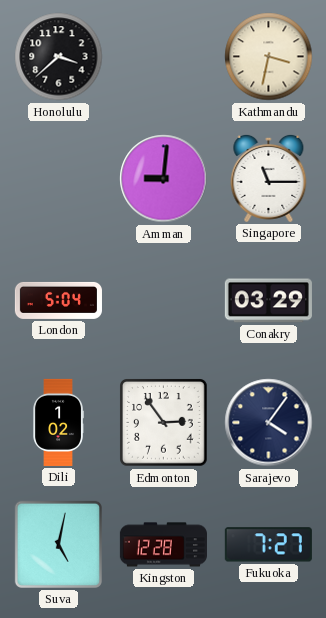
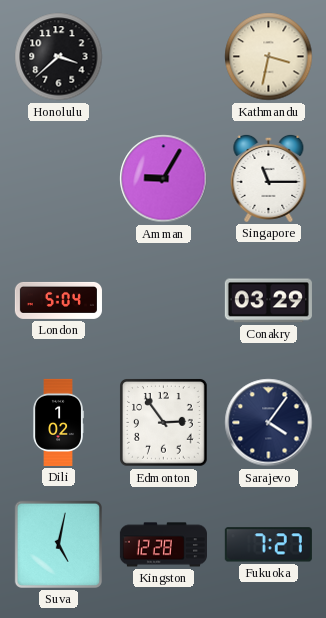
Amman: 9:01 -> 9:05
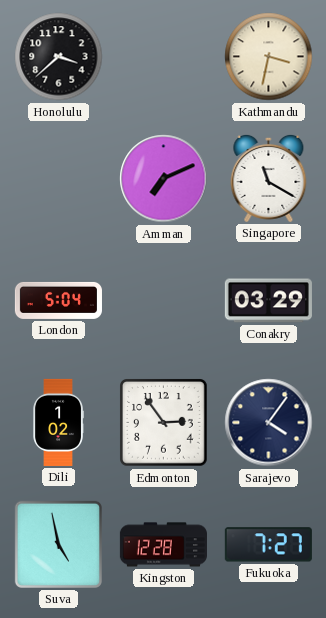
Amman: 9:05 -> 7:11
Singapore: 11:15 -> 11:20
Suva: 5:02 -> 4:58
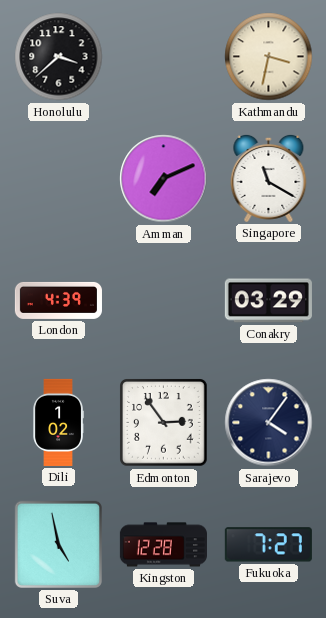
London: 5:04 -> 4:39
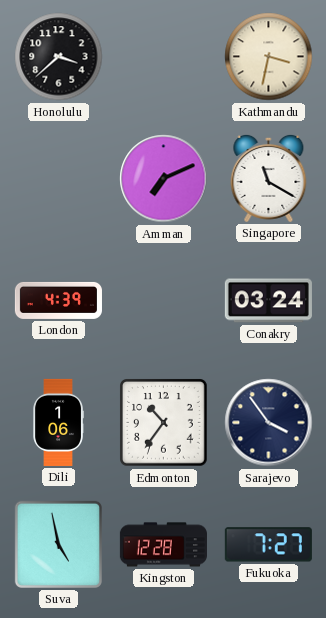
Conakry: 03:29 -> 03:24
Dili: 1:02 -> 1:06
Edmonton: 2:54 -> 10:36
Sarajevo: 4:06 -> 3:54
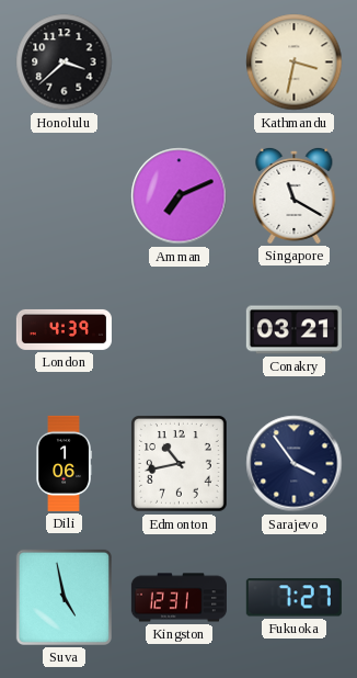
Conakry: 03:24 -> 03:21
Edmonton: 10:36 -> 10:43
Kingston: 12:28 -> 12:31
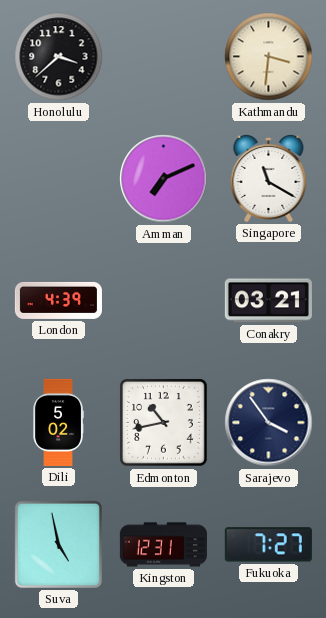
Kathmandu: 3:32 -> 3:31
Dili: 1:06 -> 5:02
